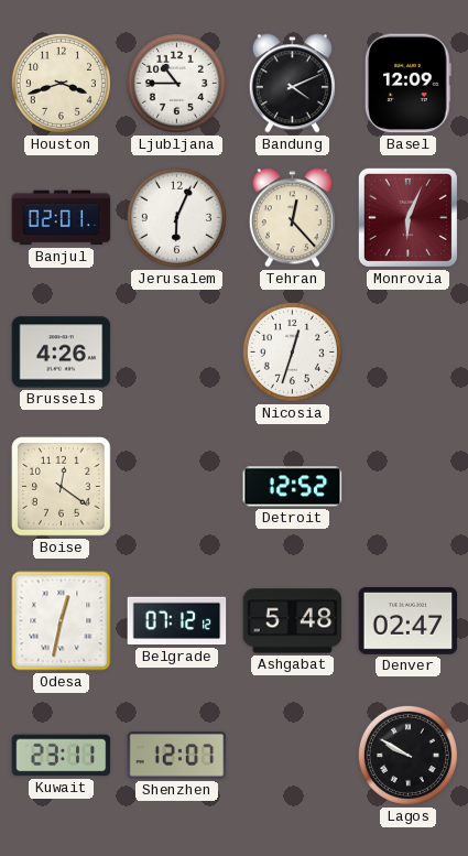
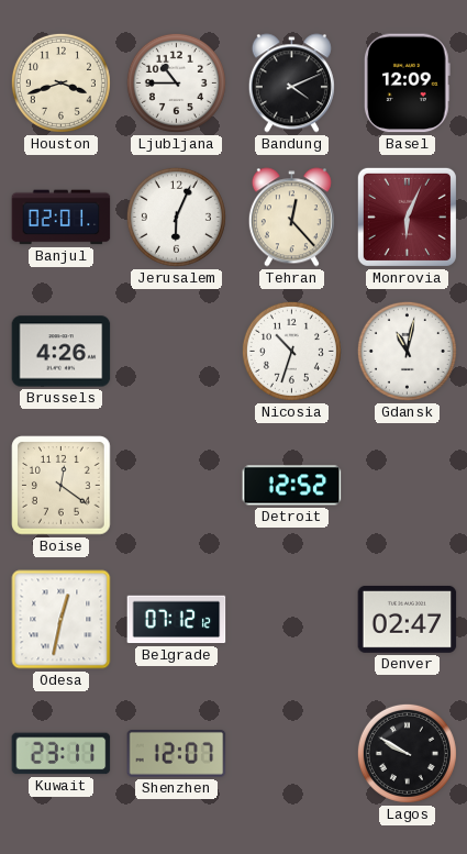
Nicosia: 12:33 -> 10:33
Gdansk: none -> 11:02
Ashgabat: 5:48 -> none
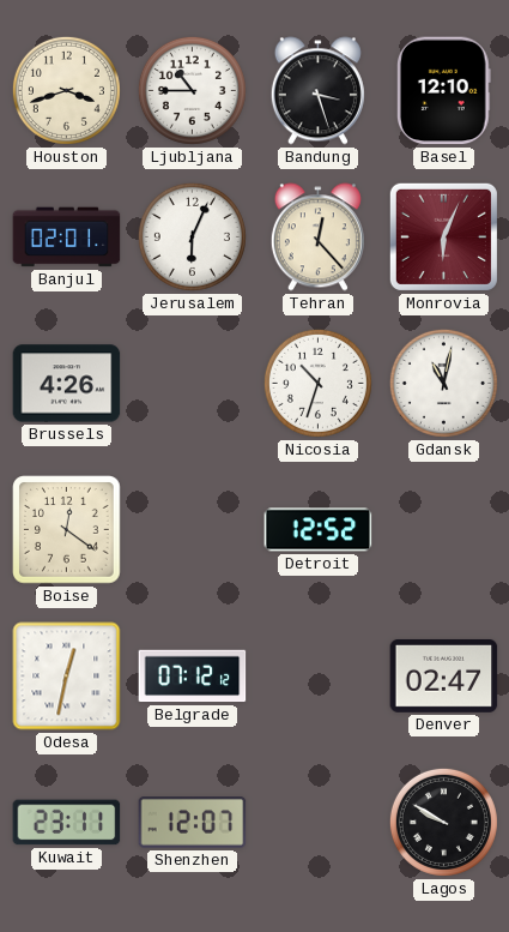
Bandung: 4:11 -> 3:27
Basel: 12:09 -> 12:10
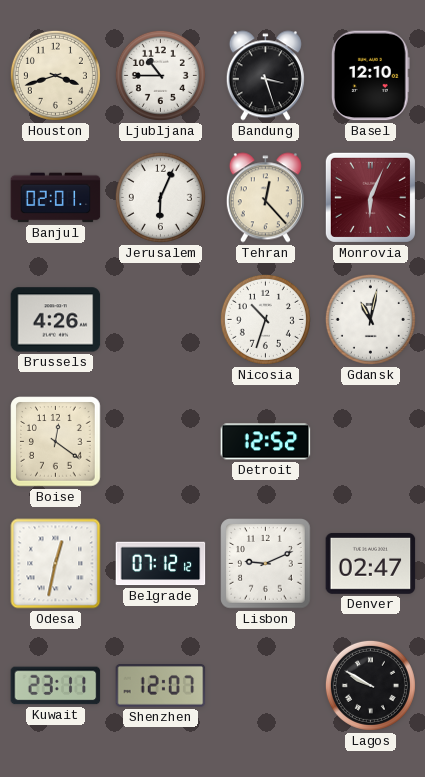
Lisbon: none -> 9:11
